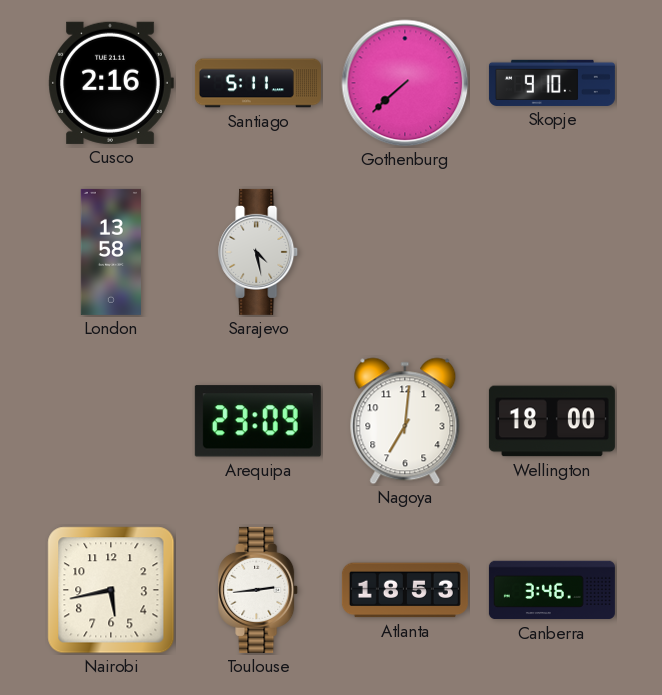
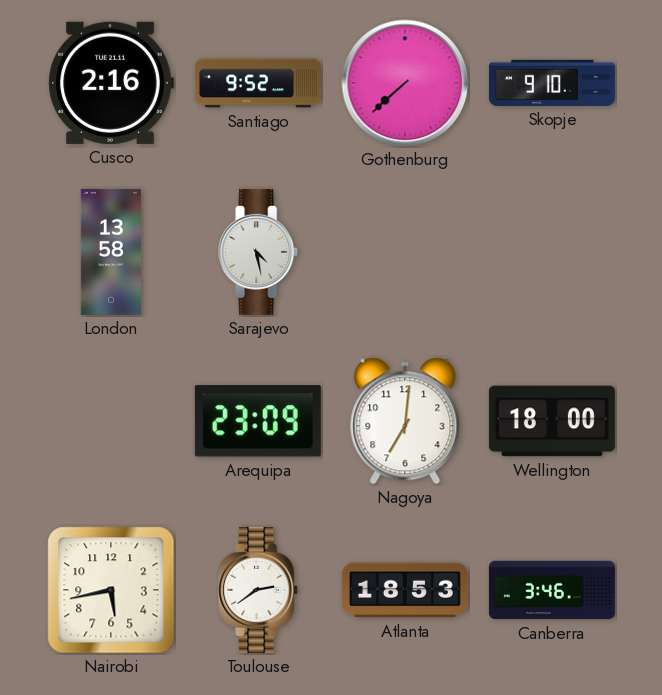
Santiago: 5:11 -> 9:52
Toulouse: 2:44 -> 2:39
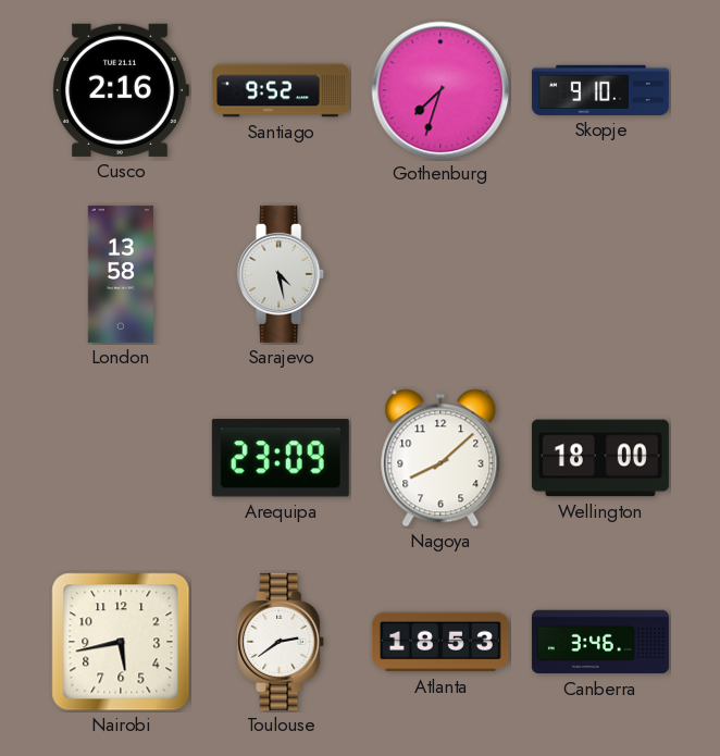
Gothenburg: 7:38 -> 7:33
Nagoya: 7:01 -> 8:08
